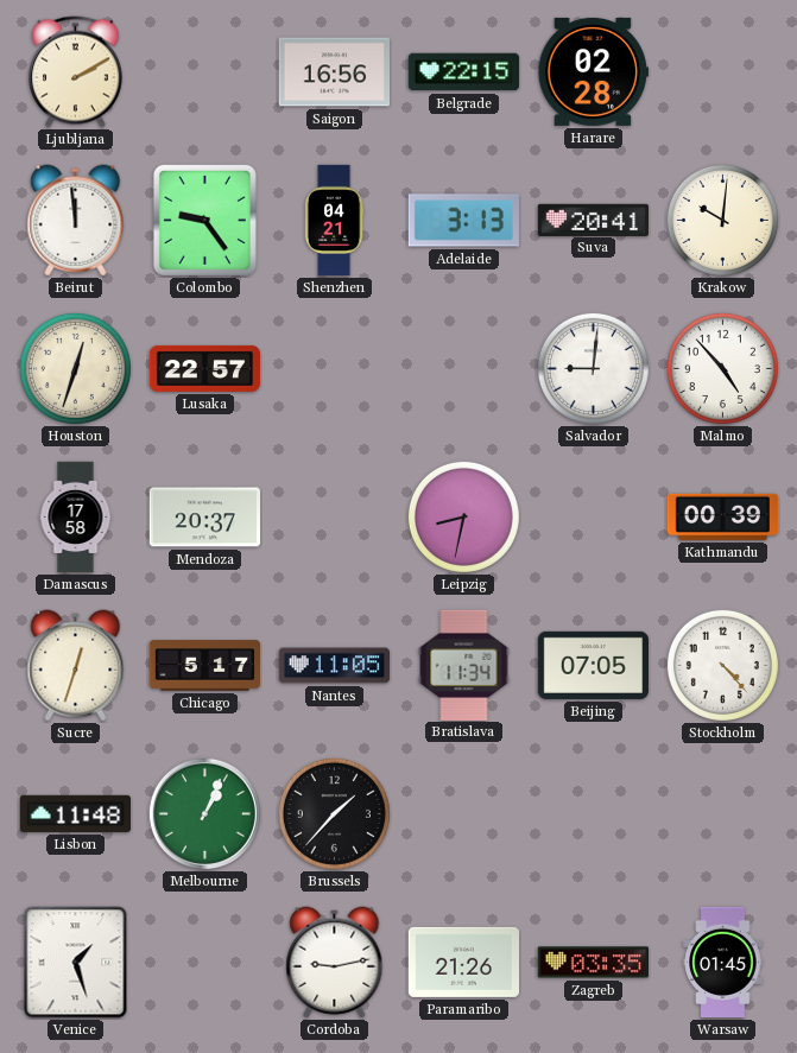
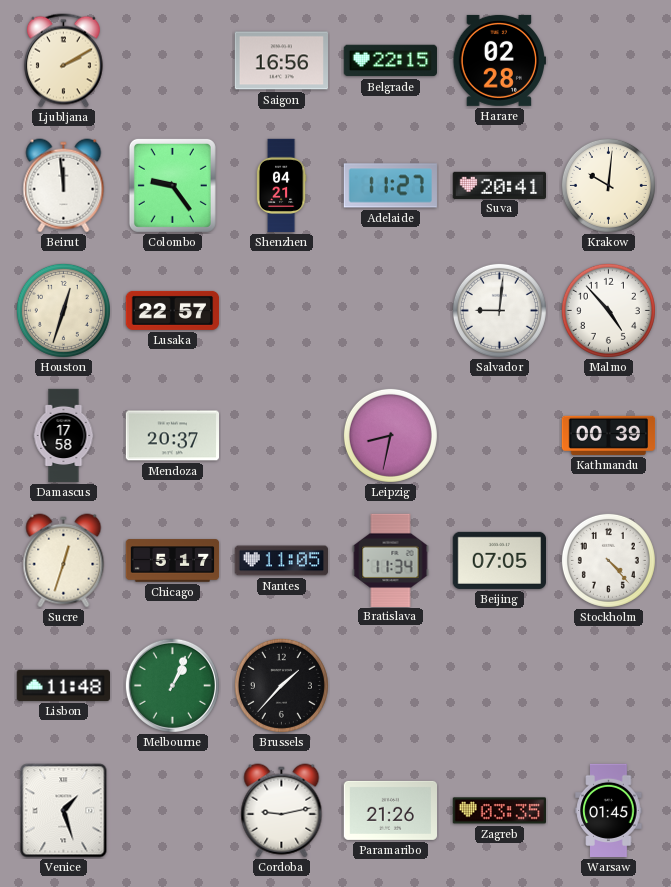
Adelaide: 3:13 -> 11:27
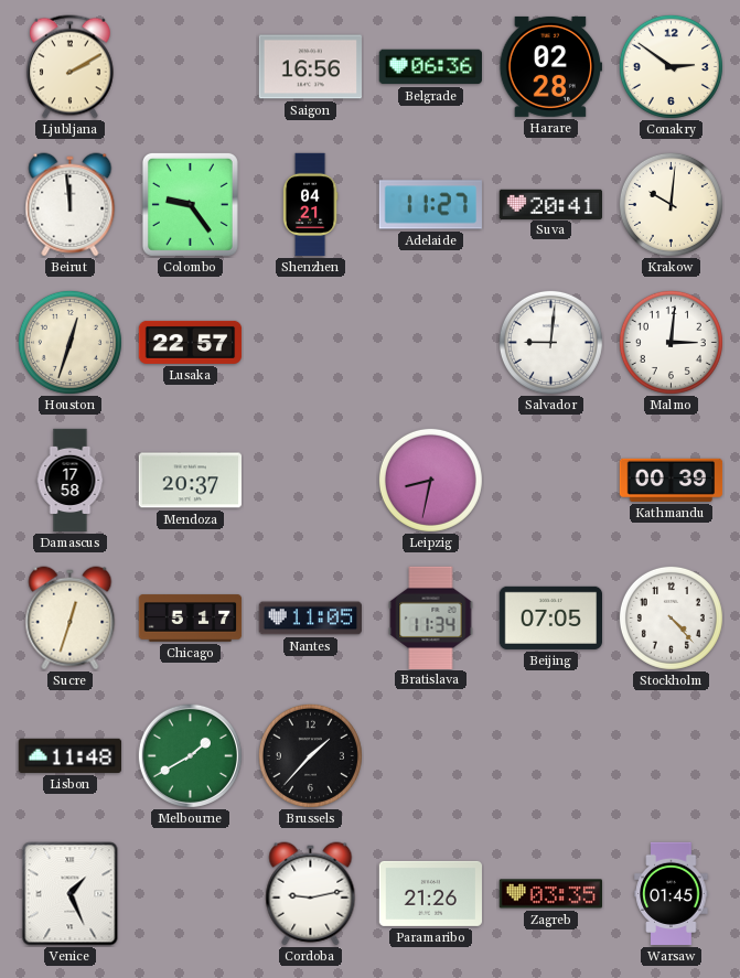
Belgrade: 22:15 -> 06:36
Conakry: none -> 2:51
Malmo: 4:53 -> 3:01
Melbourne: 1:04 -> 1:40
Venice: 1:27 -> 1:26
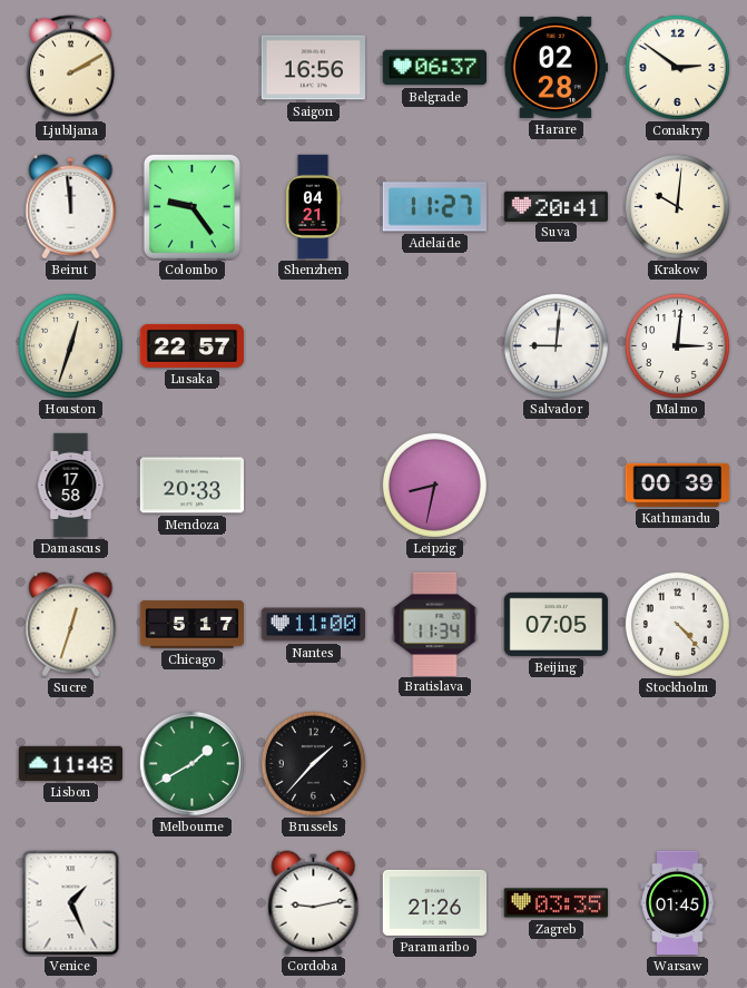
Belgrade: 06:36 -> 06:37
Mendoza: 20:37 -> 20:33
Nantes: 11:05 -> 11:00
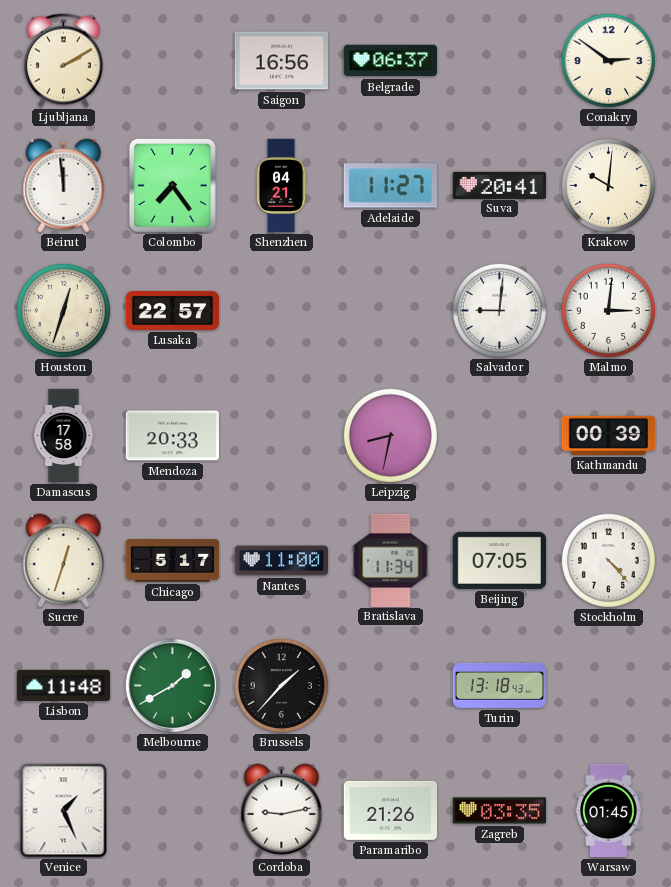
Harare: 02:28 -> none
Colombo: 9:24 -> 7:24
Turin: none -> 13:18
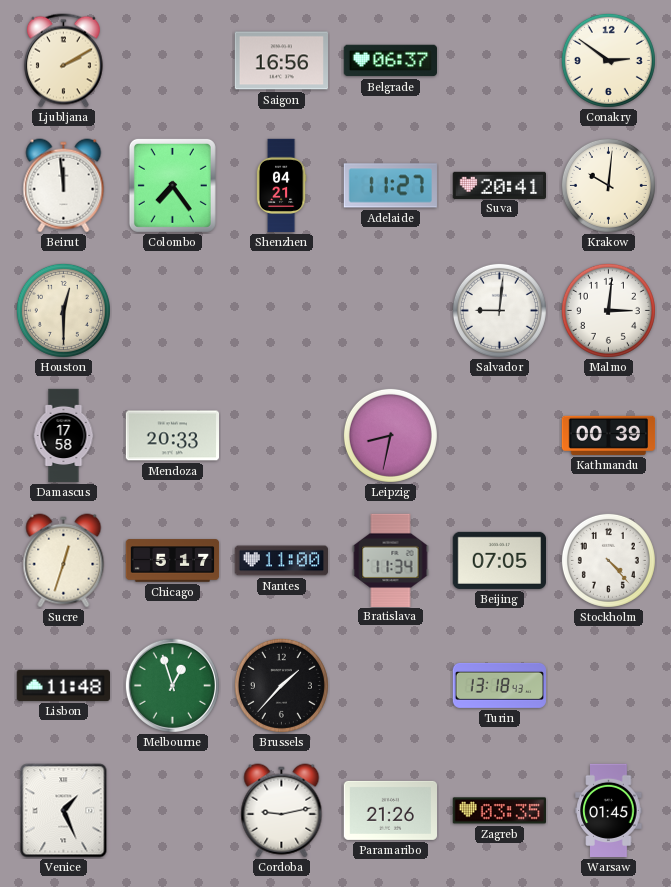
Houston: 12:33 -> 12:30
Lusaka: 22:57 -> none
Melbourne: 1:40 -> 12:57
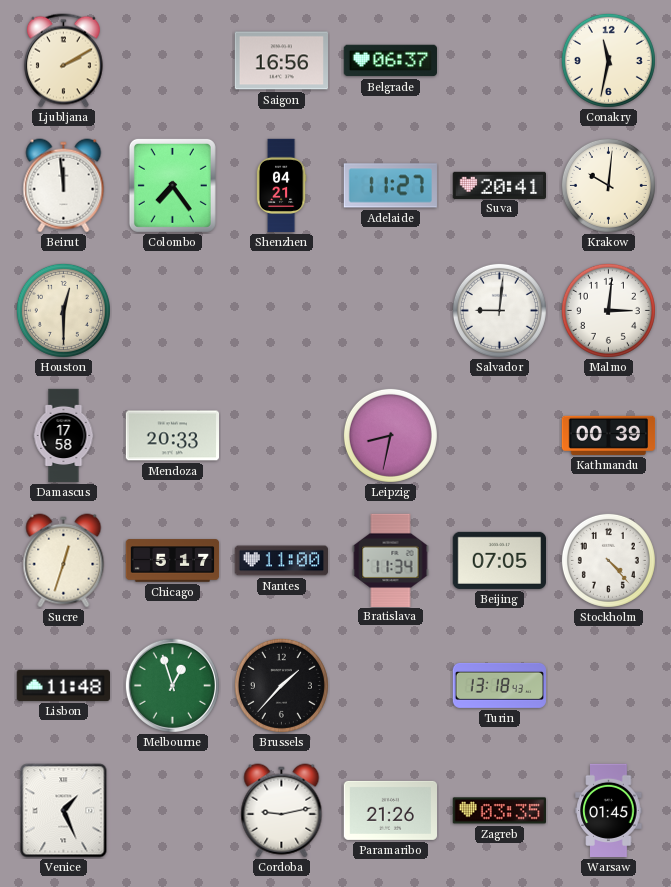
Conakry: 2:51 -> 11:32
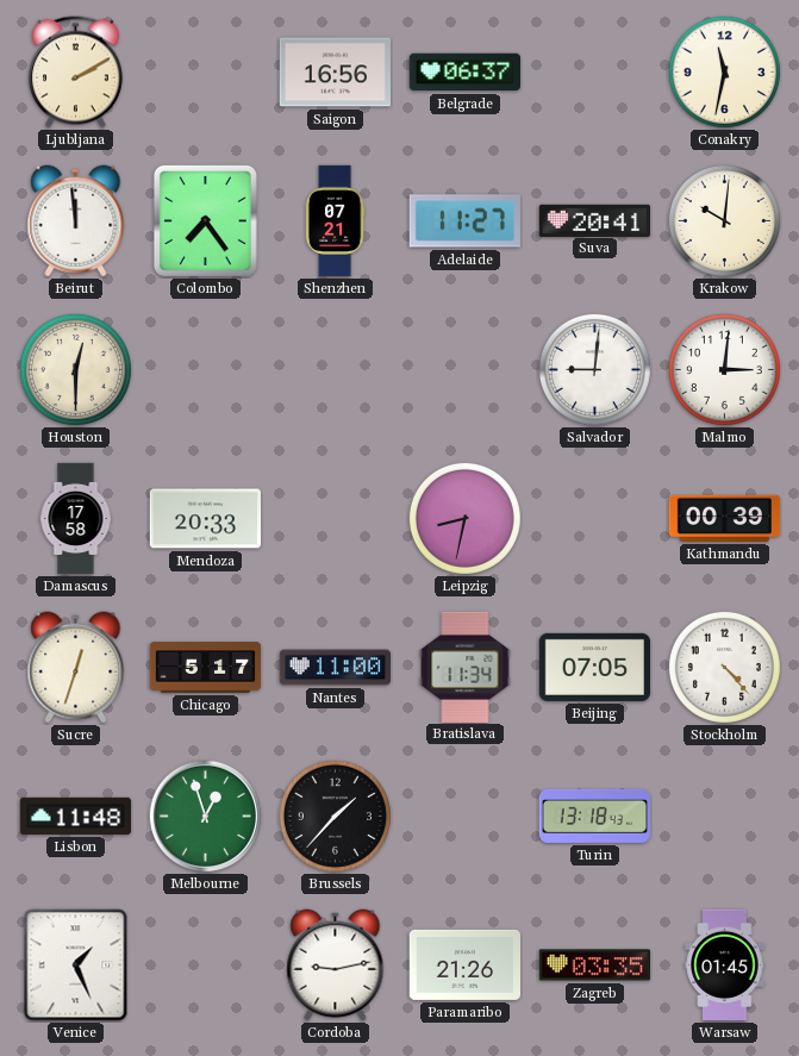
Shenzhen: 04:21 -> 07:21
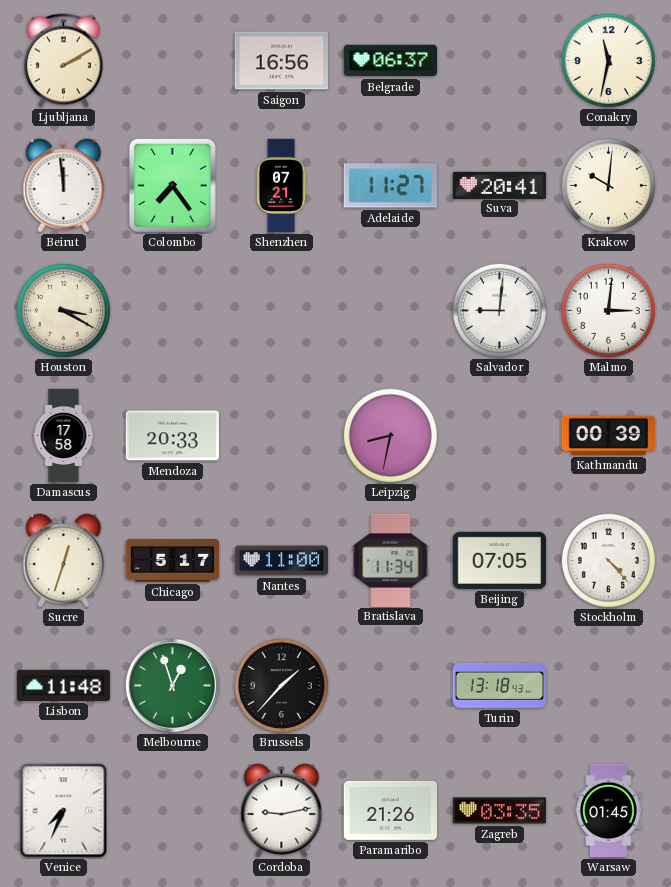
Houston: 12:30 -> 3:20
Venice: 1:26 -> 7:34
